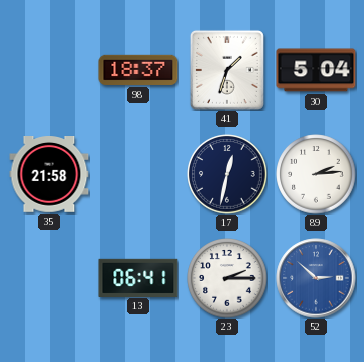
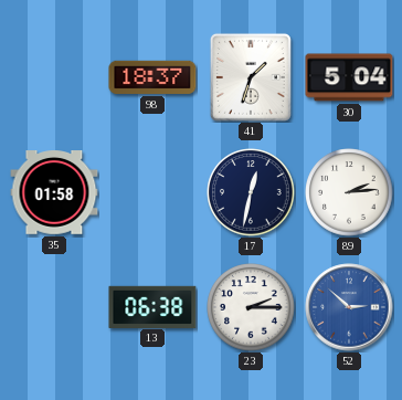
35: 21:58 -> 01:58
13: 06:41 -> 06:38
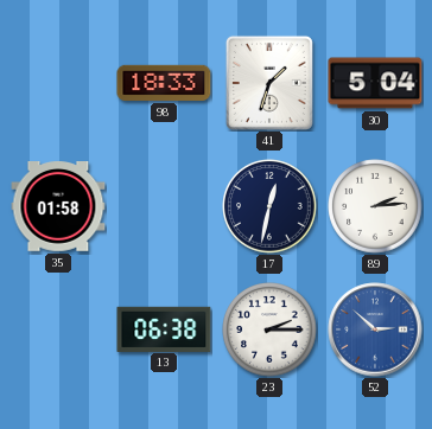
98: 18:37 -> 18:33
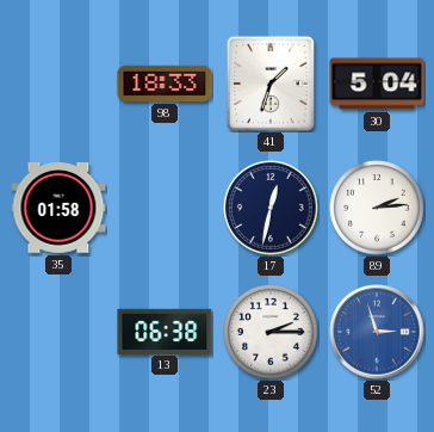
52: 2:52 -> 2:57
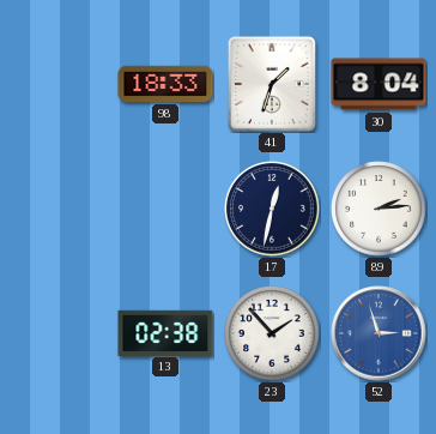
30: 5:04 -> 8:04
35: 01:58 -> none
13: 06:38 -> 02:38
23: 2:15 -> 1:53
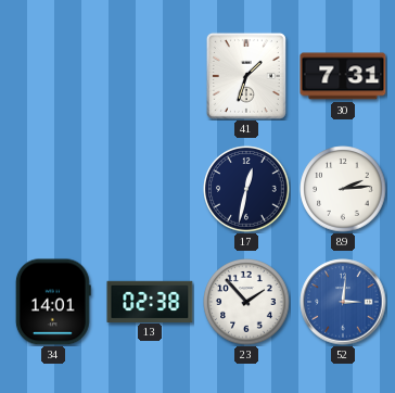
98: 18:33 -> none
30: 8:04 -> 7:31
34: none -> 14:01
52: 2:57 -> 3:01
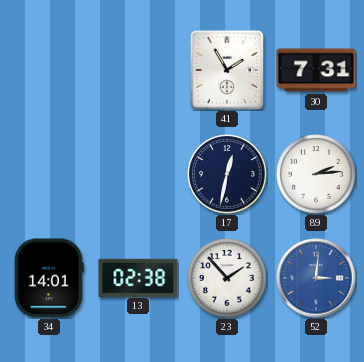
41: 1:33 -> 1:55
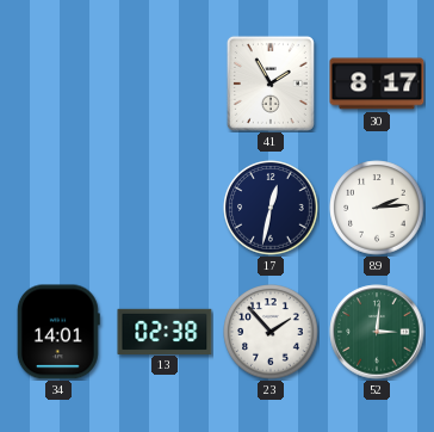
30: 7:31 -> 8:17
52 dial: blue -> green
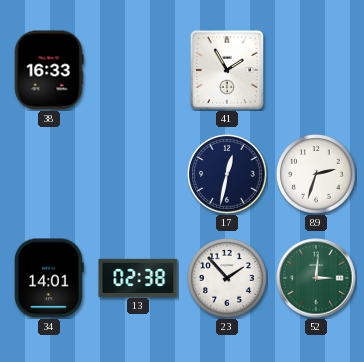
38: none -> 16:33
30: 8:17 -> none
89: 2:14 -> 2:33
